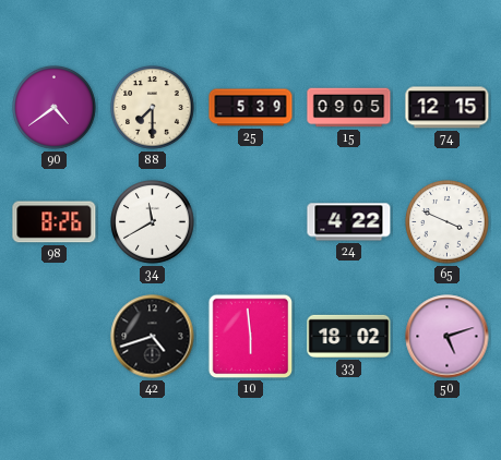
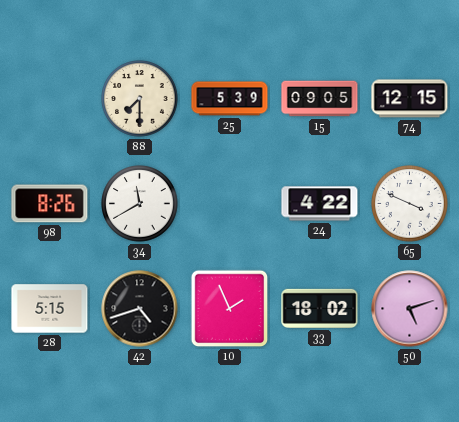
90: 4:39 -> none
28: none -> 5:15
10: 5:59 -> 1:56
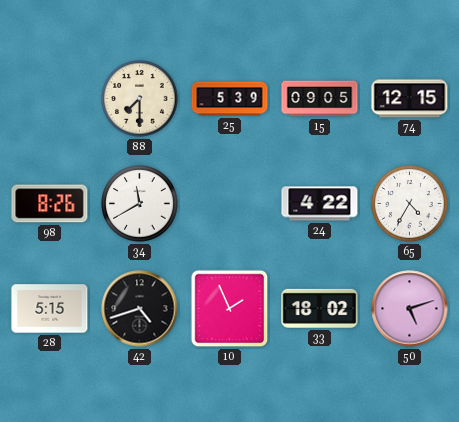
65: 3:49 -> 4:35
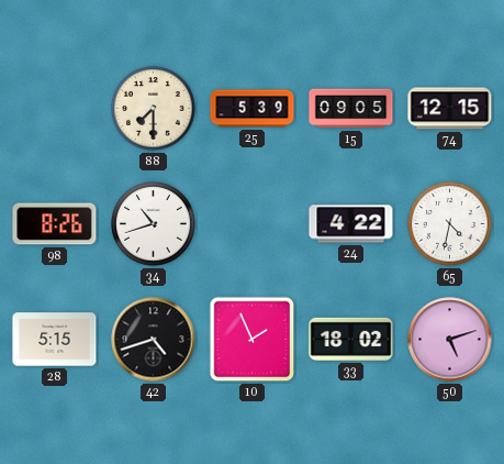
34: 11:40 -> 10:42
65: 4:35 -> 4:32
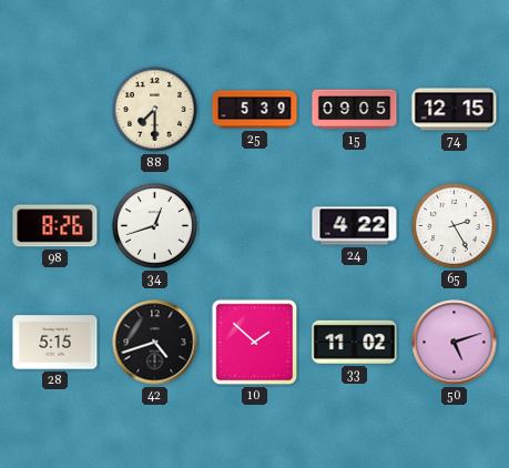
34: 10:42 -> 12:42
65: 4:32 -> 2:25
10: 1:56 -> 1:52
33: 18:02 -> 11:02
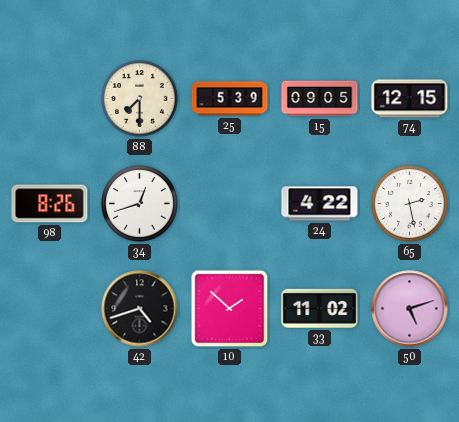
65: 2:25 -> 2:28
28: 5:15 -> none
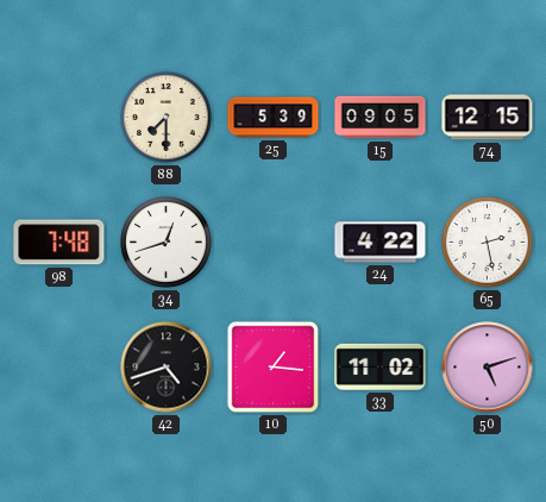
98: 8:26 -> 7:48
10: 1:52 -> 1:16
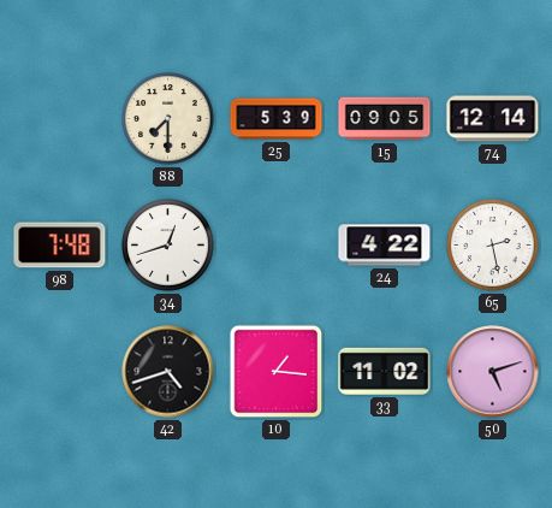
74: 12:15 -> 12:14
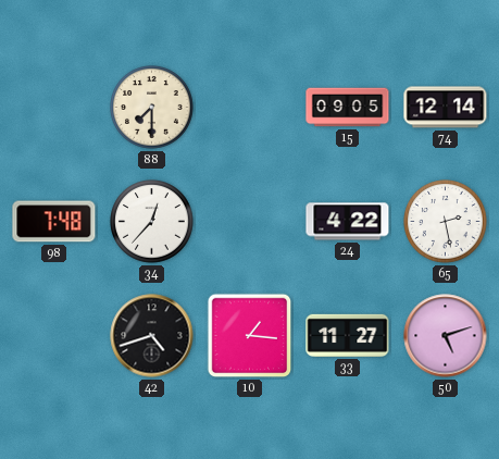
25: 5:39 -> none
34: 12:42 -> 12:37
33: 11:02 -> 11:27
